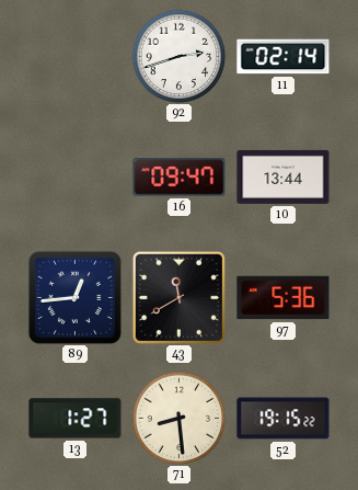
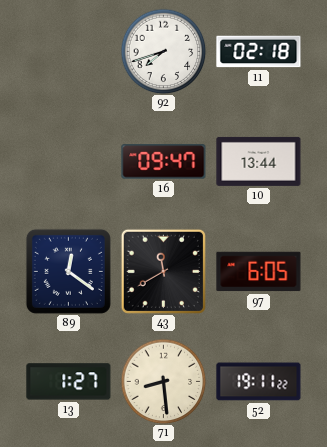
92: 2:42 -> 7:42
11: 02:14 -> 02:18
89: 12:44 -> 12:21
97: 5:36 -> 6:05
52: 19:15 -> 19:11
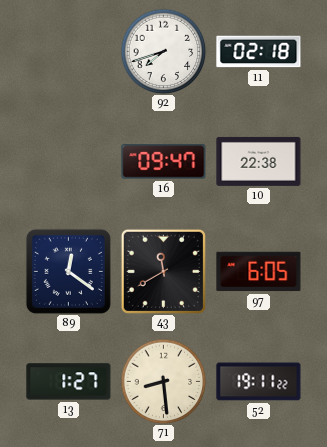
10: 13:44 -> 22:38
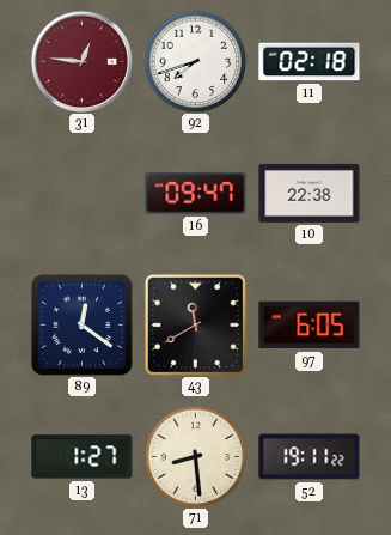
31: none -> 12:46
